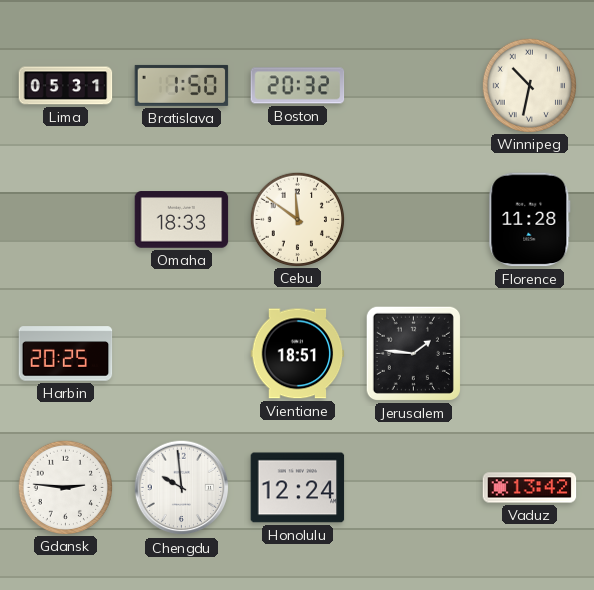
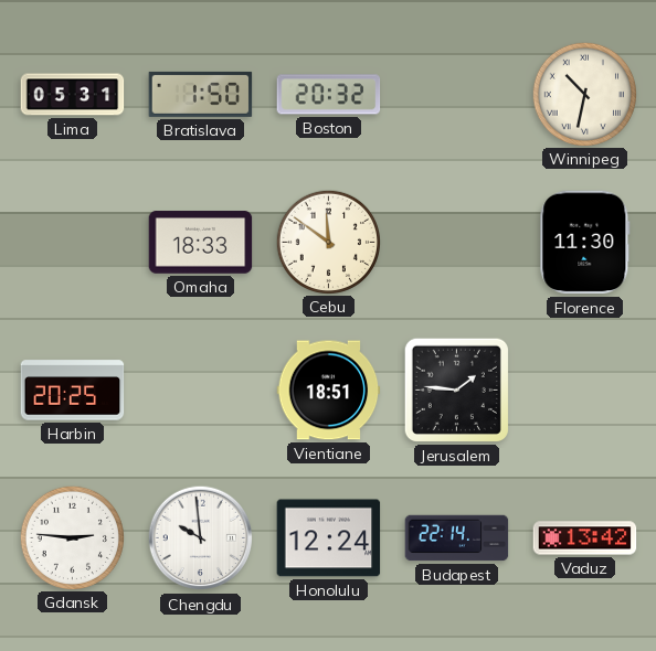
Florence: 11:28 -> 11:30
Budapest: none -> 22:14
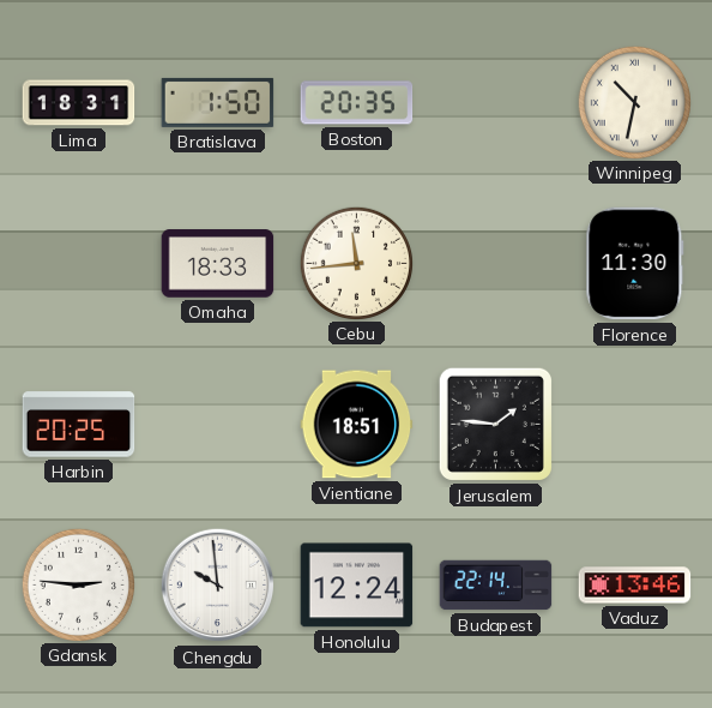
Lima: 05:31 -> 18:31
Boston: 20:32 -> 20:35
Cebu: 11:51 -> 11:44
Vaduz: 13:42 -> 13:46
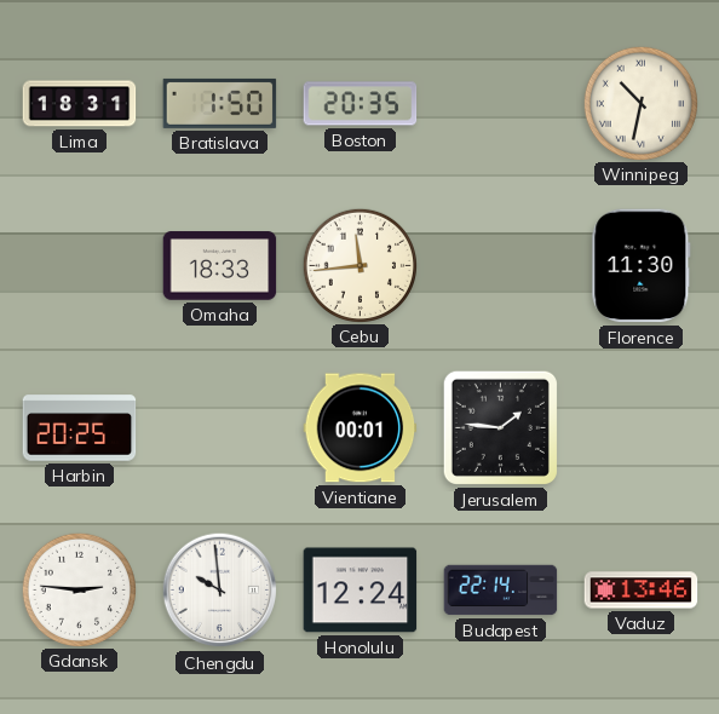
Vientiane: 18:51 -> 00:01
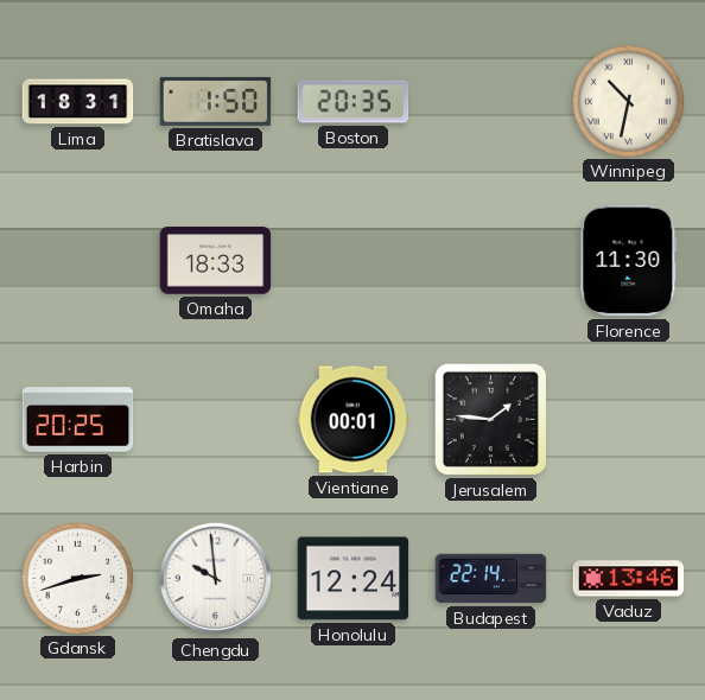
Cebu: 11:44 -> none
Gdansk: 2:46 -> 2:42
